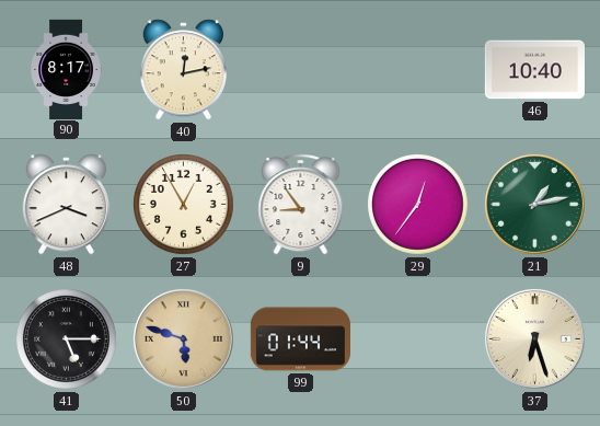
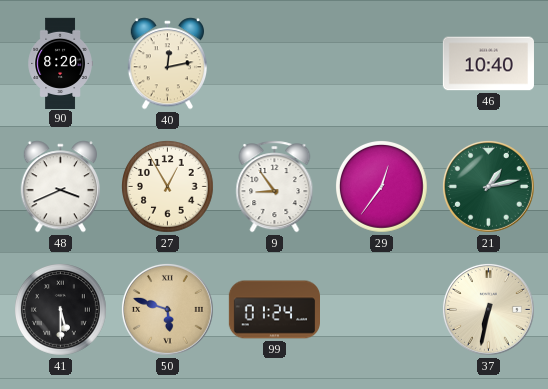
90: 8:17 -> 8:20
41: 5:15 -> 5:30
99: 01:44 -> 01:24
37: 6:27 -> 6:32
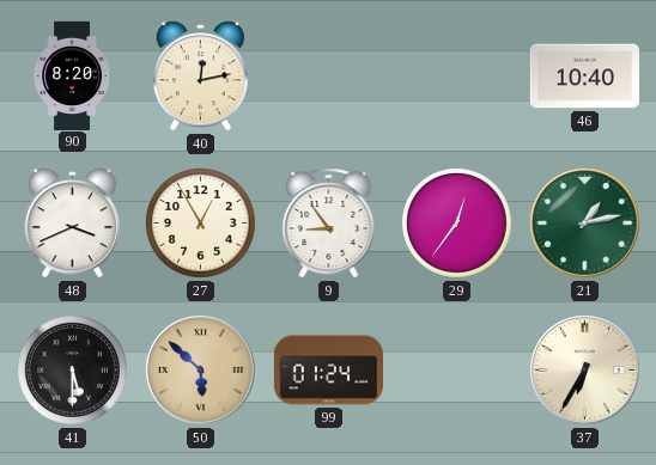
50: 5:48 -> 5:52
37: 6:32 -> 6:35
